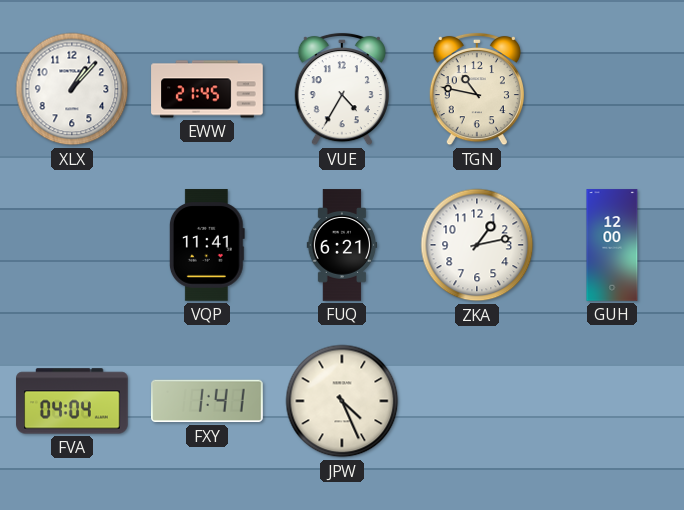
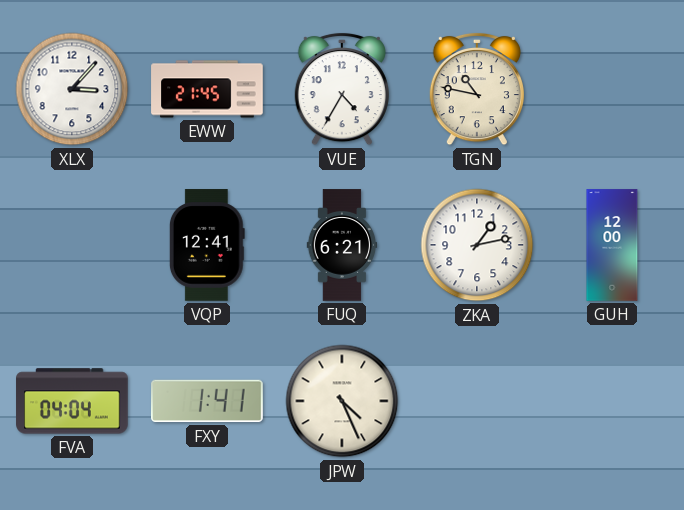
XLX: 1:07 -> 3:07
VQP: 11:41 -> 12:41
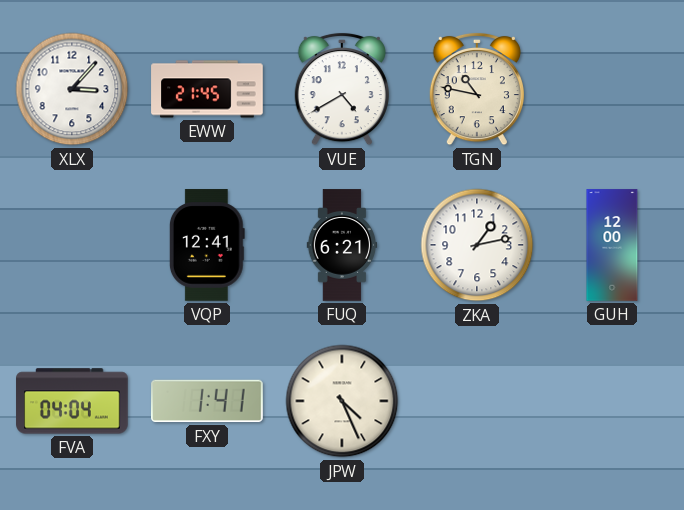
VUE: 4:35 -> 4:40
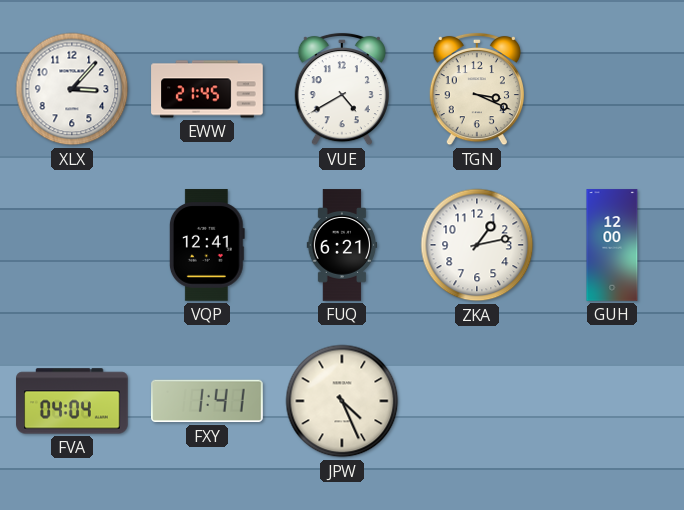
TGN: 10:47 -> 3:19
